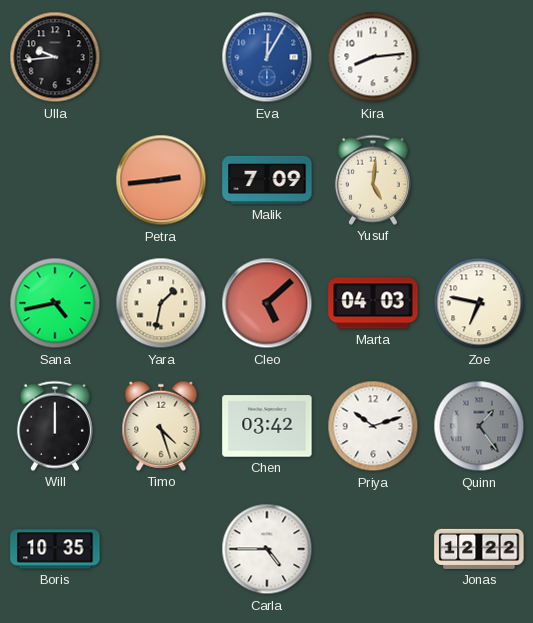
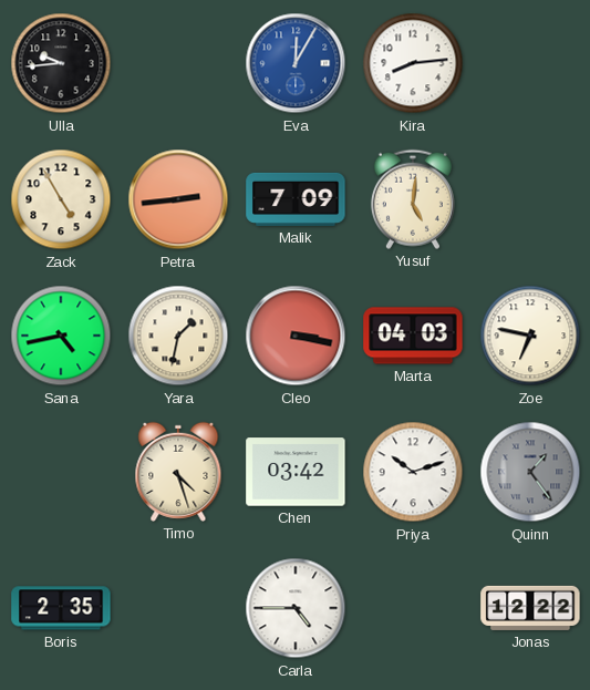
Zack: none -> 4:55
Cleo: 5:08 -> 3:17
Will: 12:00 -> none
Boris: 10:35 -> 2:35
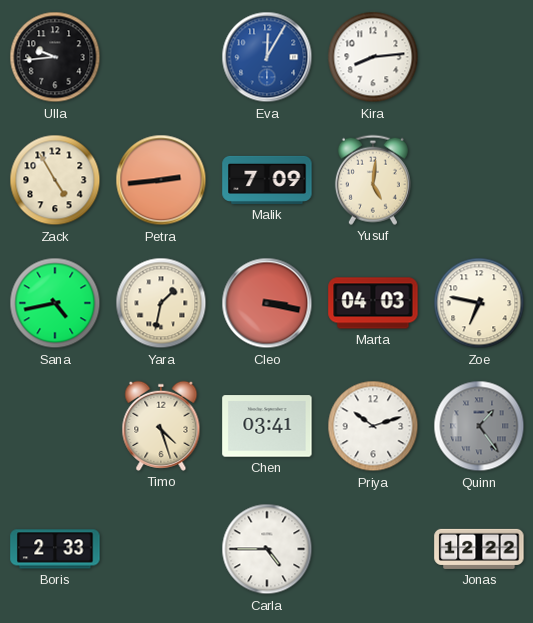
Chen: 03:42 -> 03:41
Boris: 2:35 -> 2:33
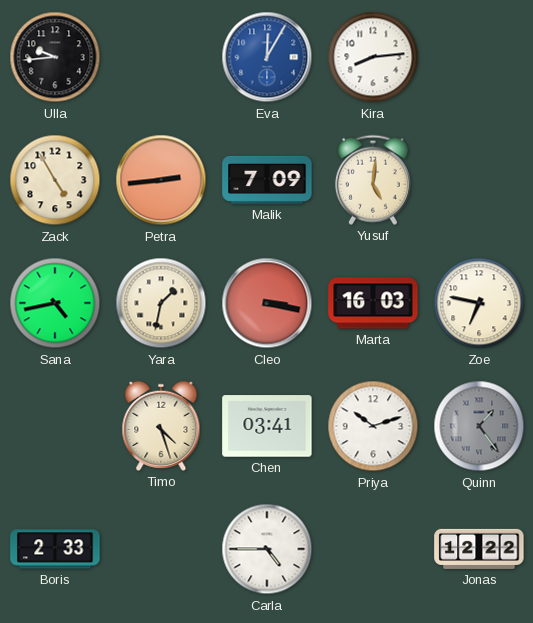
Marta: 04:03 -> 16:03
